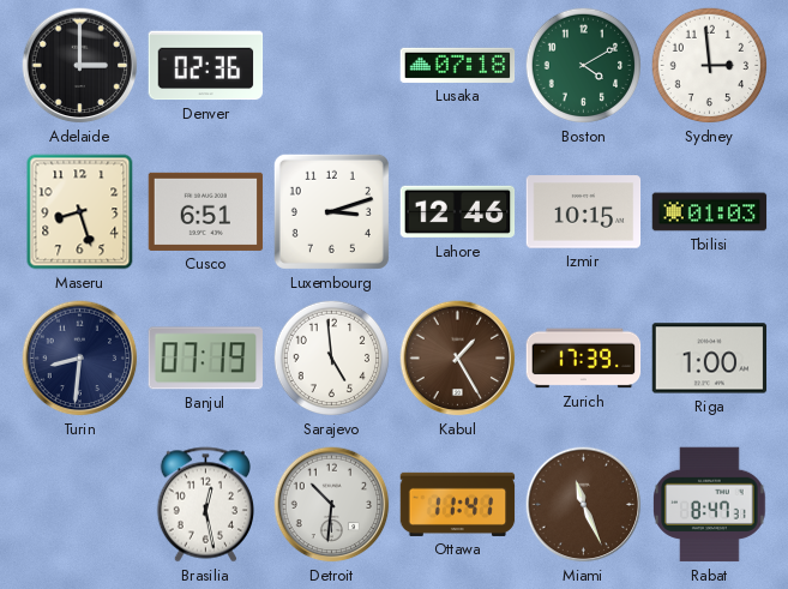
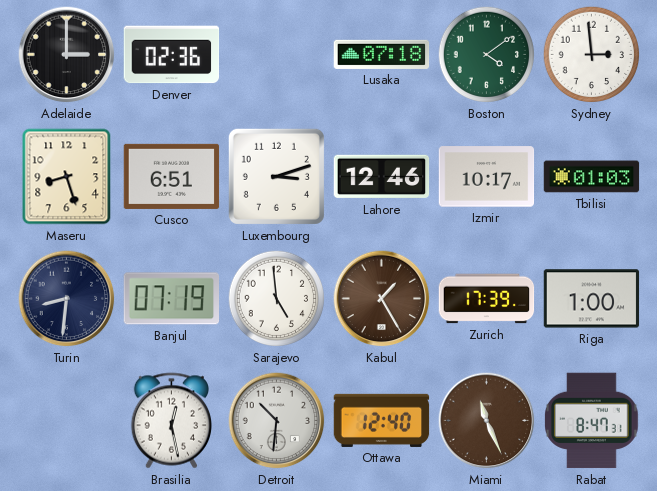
Boston: 4:10 -> 4:09
Izmir: 10:15 -> 10:17
Ottawa: 11:41 -> 12:40
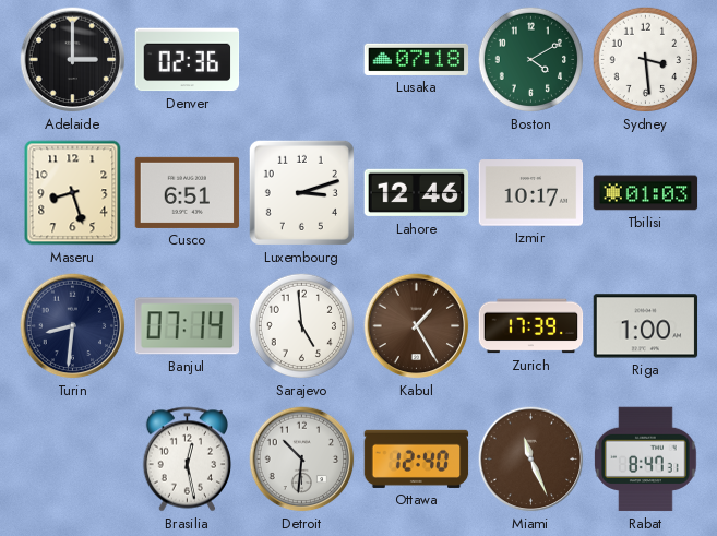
Boston: 4:09 -> 4:10
Sydney: 2:59 -> 3:29
Banjul: 07:19 -> 07:14
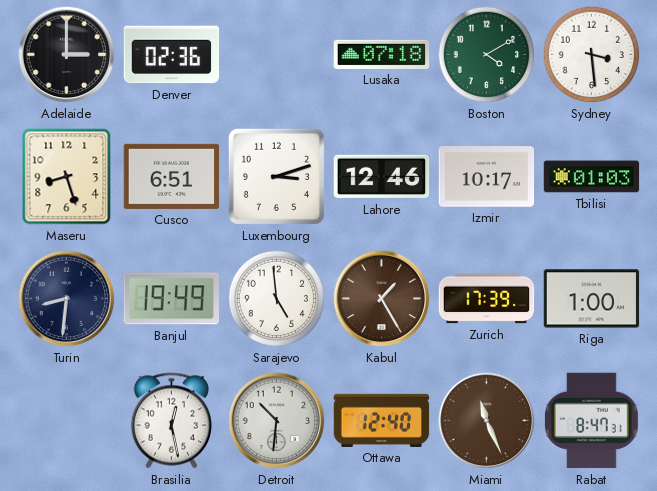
Banjul: 07:14 -> 19:49
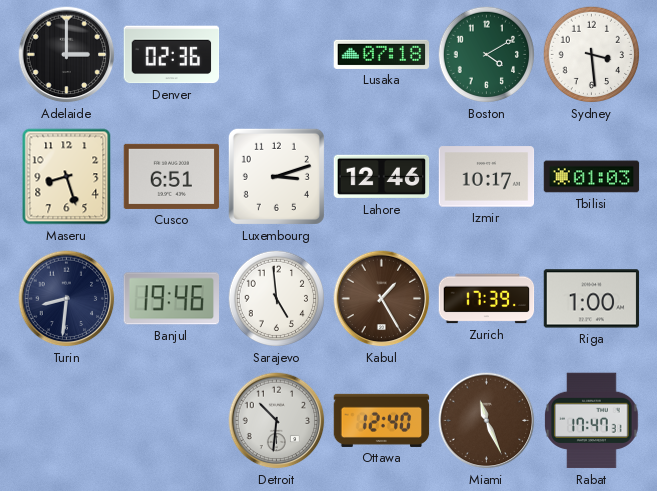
Banjul: 19:49 -> 19:46
Brasilia: 12:28 -> none
Rabat: 8:47 -> 17:47
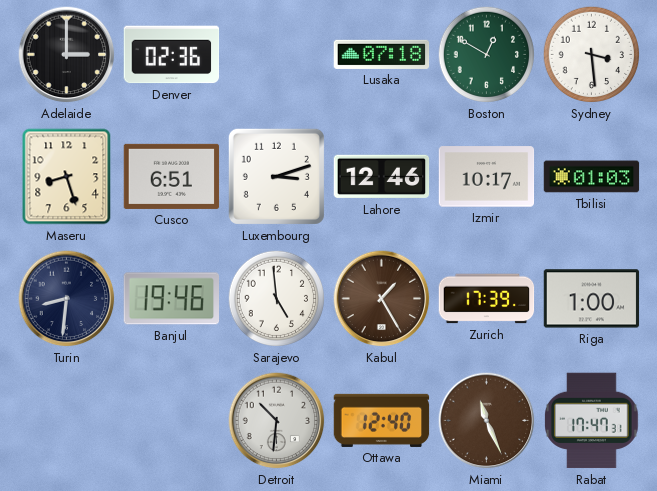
Boston: 4:10 -> 12:50
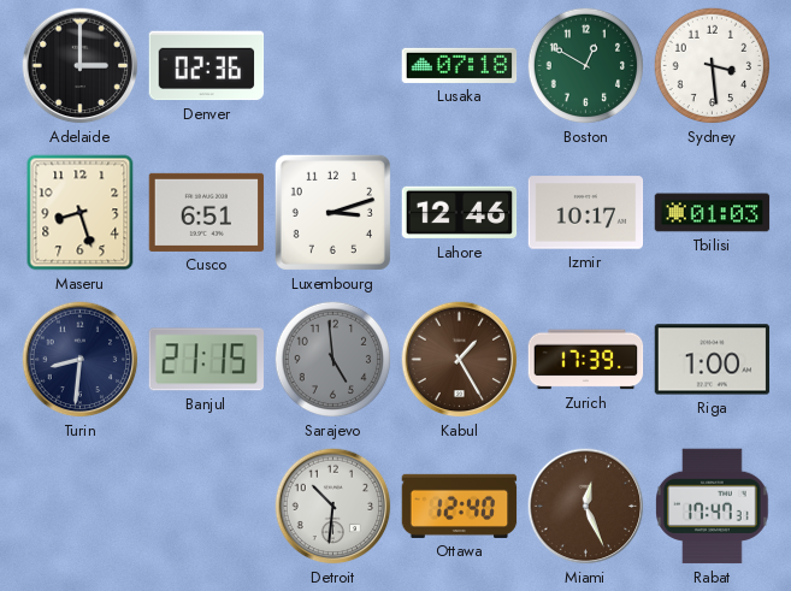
Banjul: 19:46 -> 21:15
Sarajevo dial: white -> grey
Miami: 11:26 -> 12:26
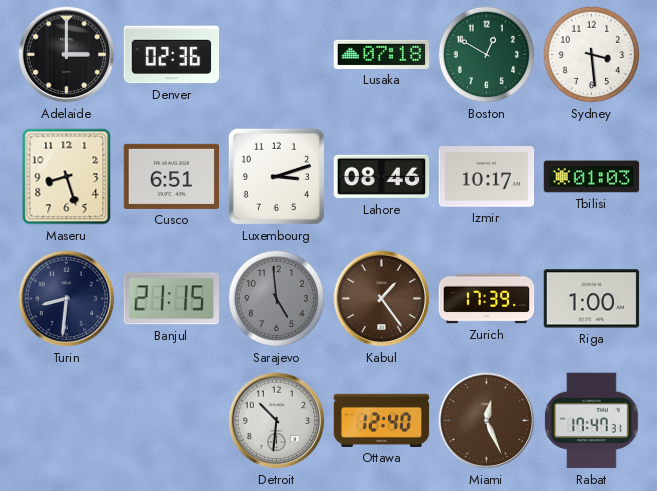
Lahore: 12:46 -> 08:46
Kabul: 1:25 -> 1:24
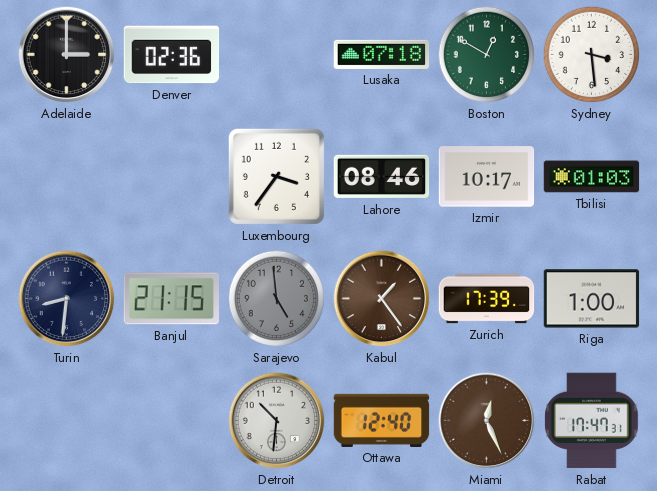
Maseru: 8:27 -> none
Cusco: 6:51 -> none
Luxembourg: 3:12 -> 3:36
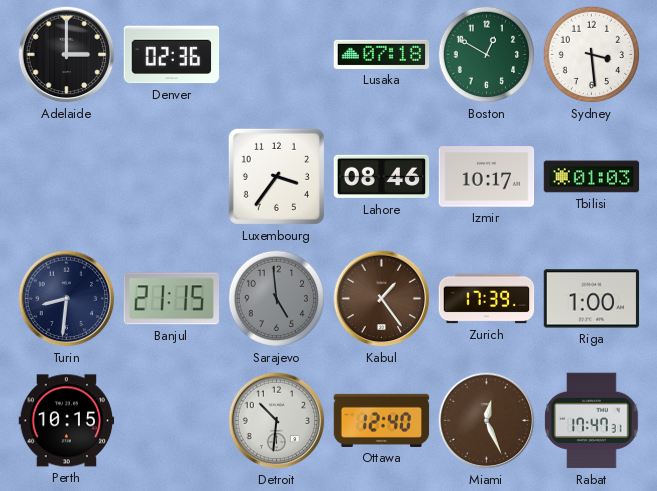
Perth: none -> 10:15
